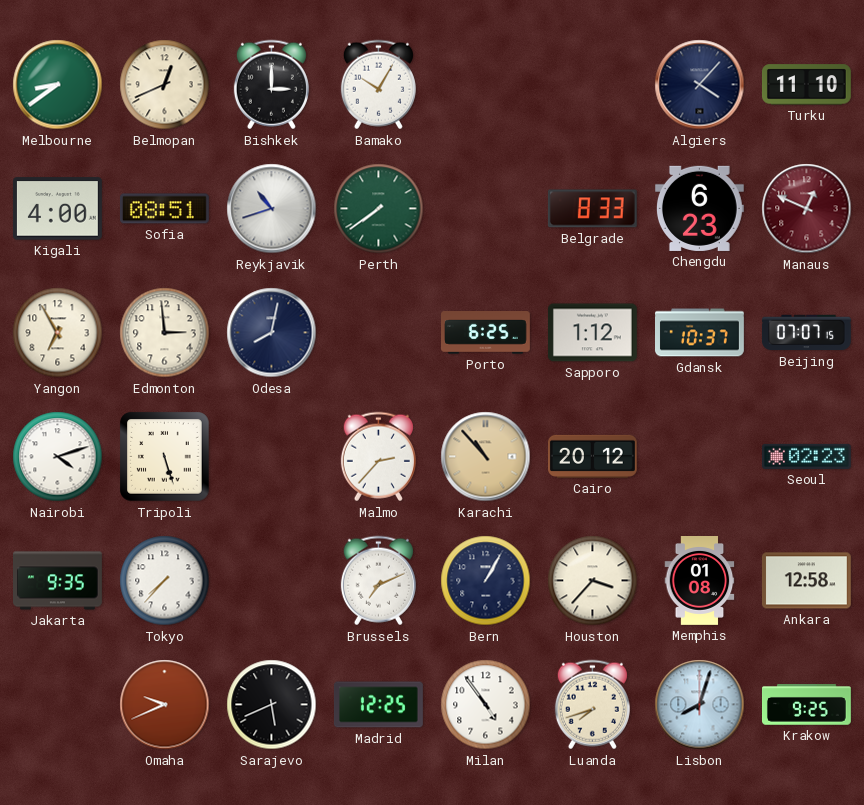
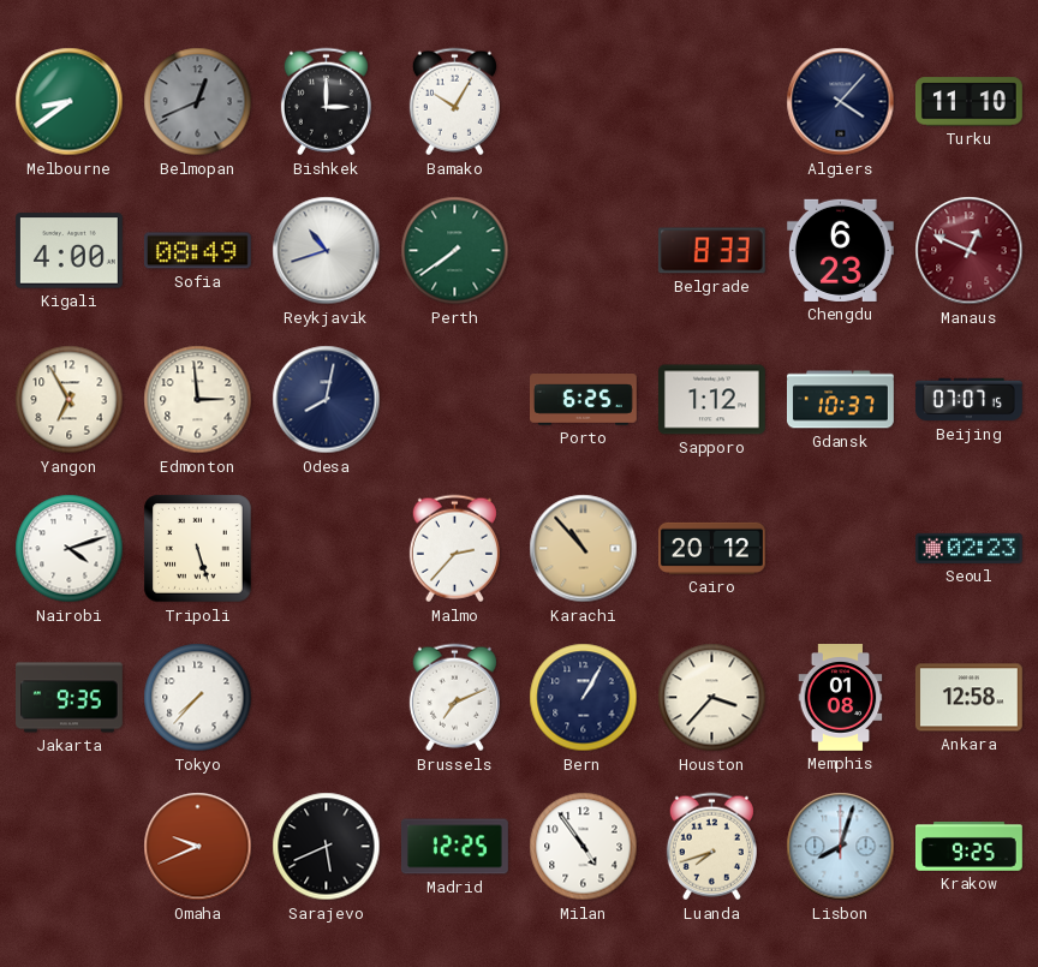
Belmopan dial: cream -> grey
Sofia: 08:51 -> 08:49
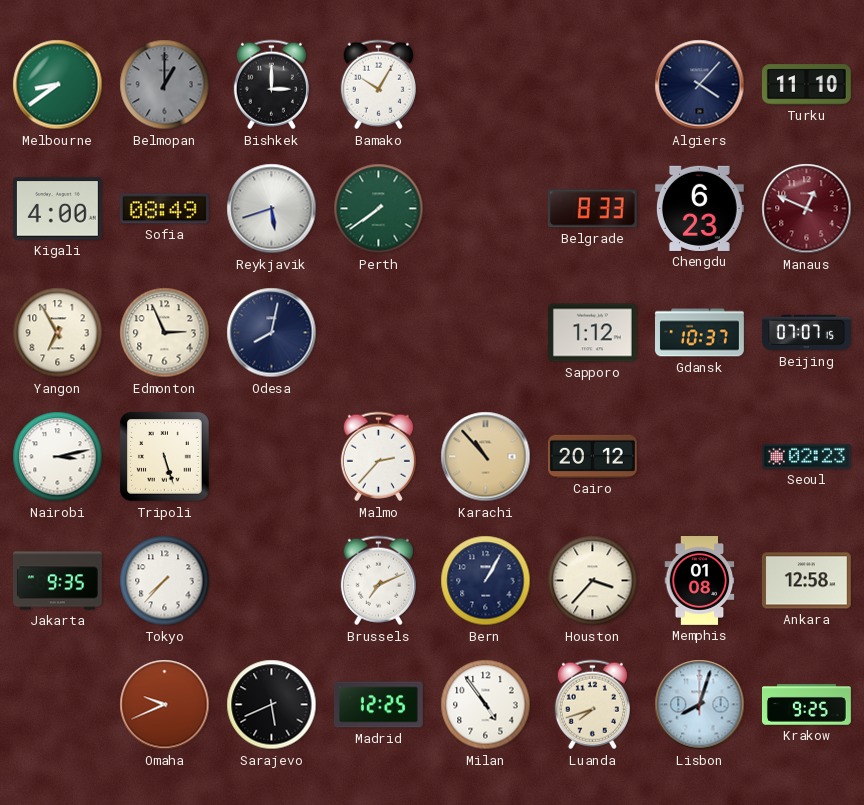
Belmopan: 12:41 -> 1:00
Reykjavik: 10:42 -> 5:42
Edmonton: 2:59 -> 2:56
Porto: 6:25 -> none
Nairobi: 4:12 -> 3:13
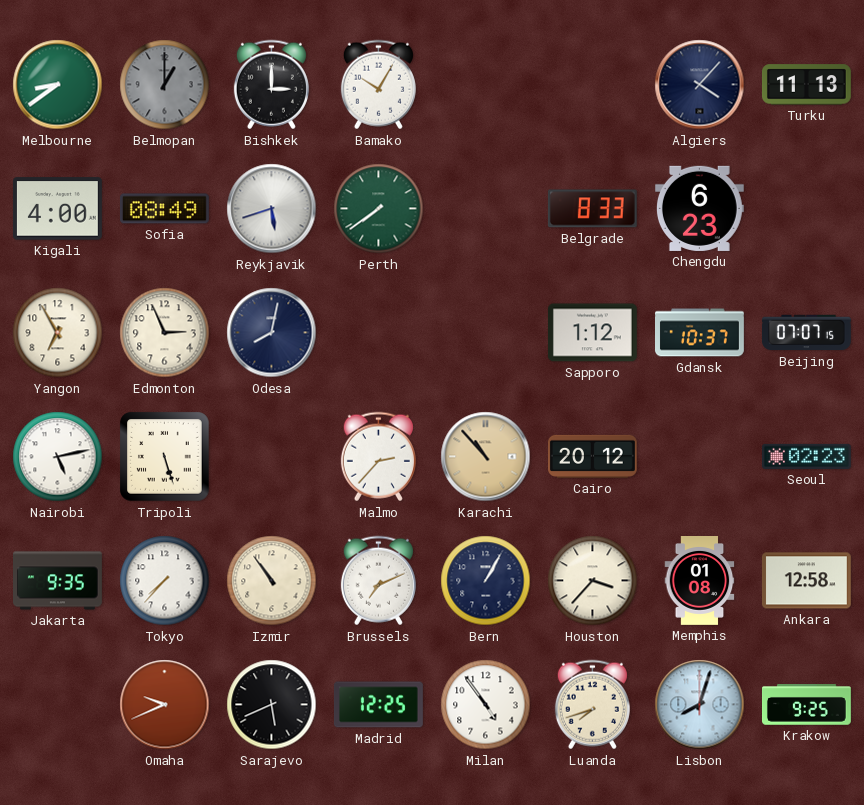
Turku: 11:10 -> 11:13
Manaus: 12:49 -> none
Nairobi: 3:13 -> 5:13
Izmir: none -> 10:54
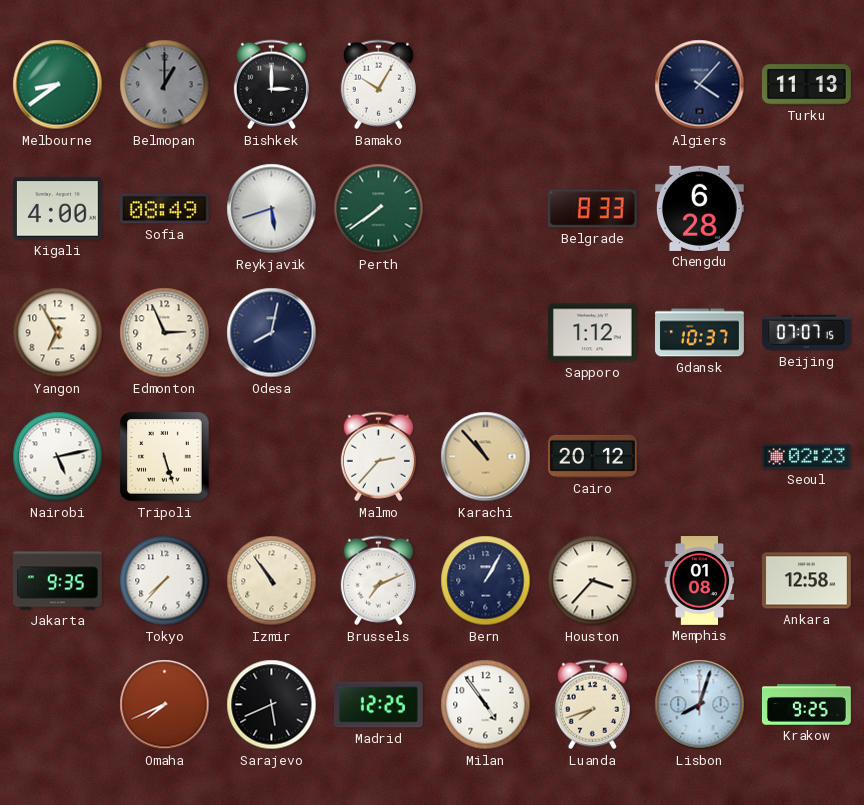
Chengdu: 6:23 -> 6:28
Omaha: 9:41 -> 7:41
